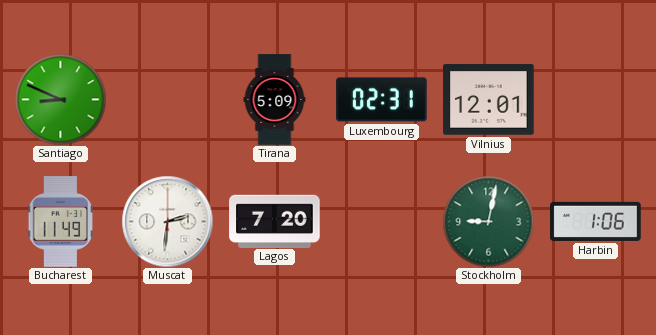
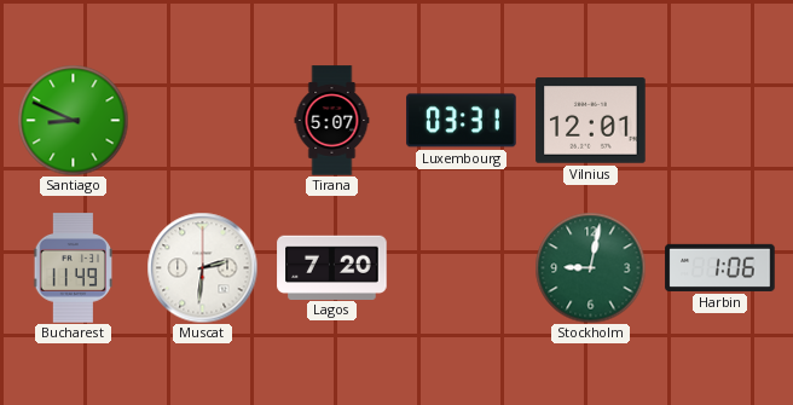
Tirana: 5:09 -> 5:07
Luxembourg: 02:31 -> 03:31
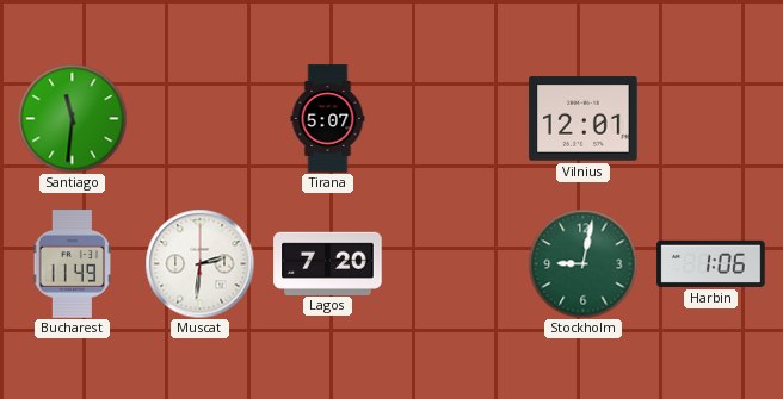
Santiago: 8:49 -> 11:31
Luxembourg: 03:31 -> none
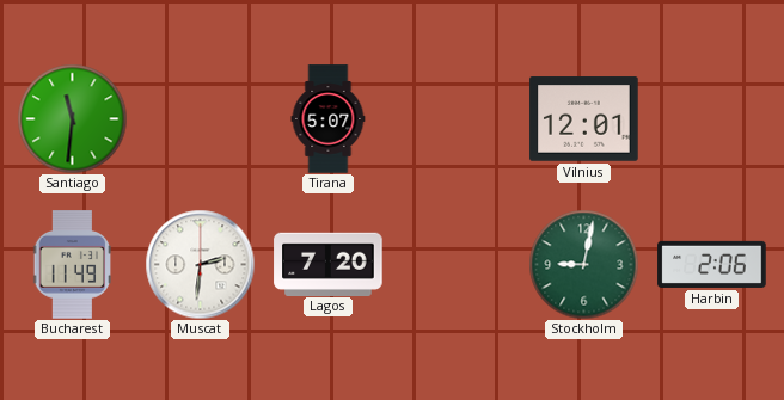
Harbin: 1:06 -> 2:06
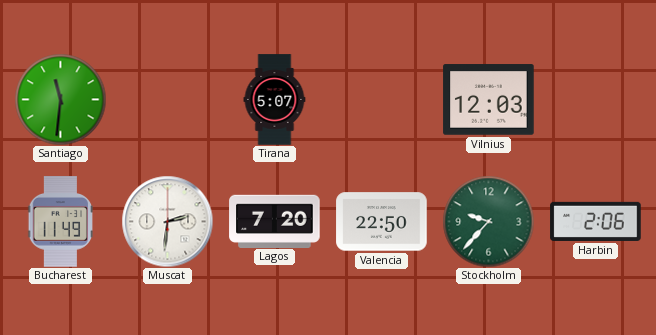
Vilnius: 12:01 -> 12:03
Valencia: none -> 22:50
Stockholm: 9:02 -> 9:37
